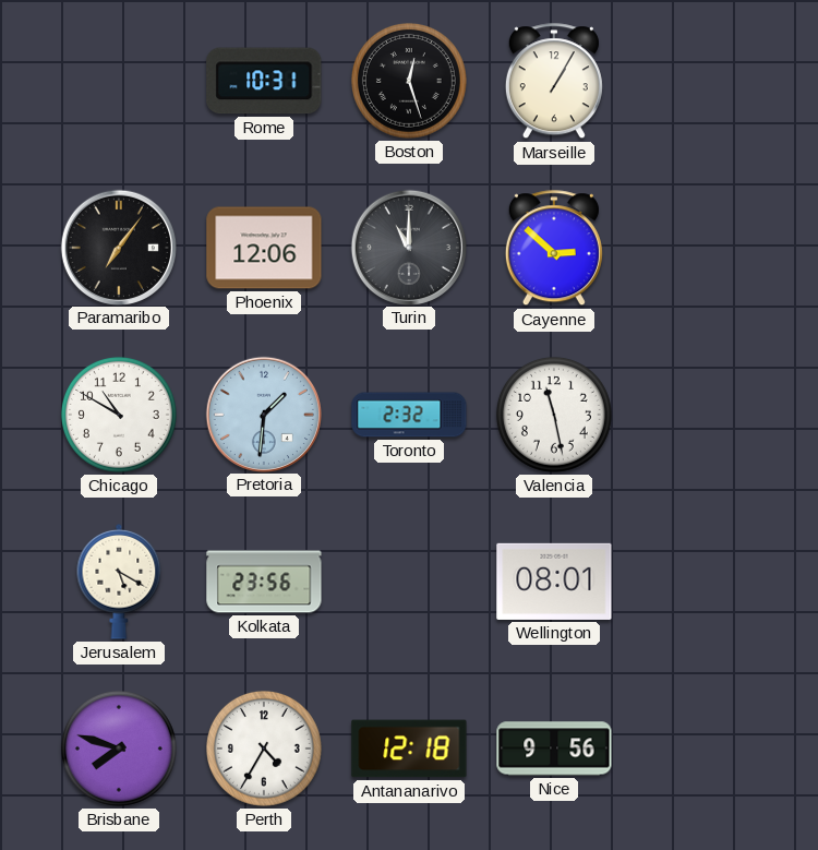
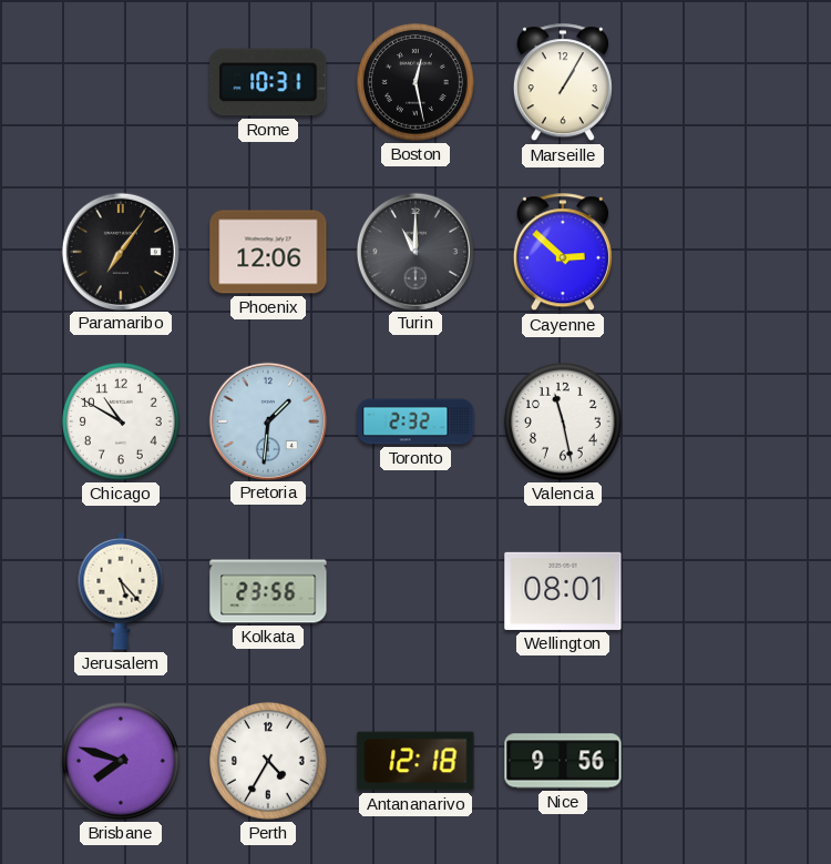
Boston: 12:27 -> 12:28
Jerusalem: 5:20 -> 5:23
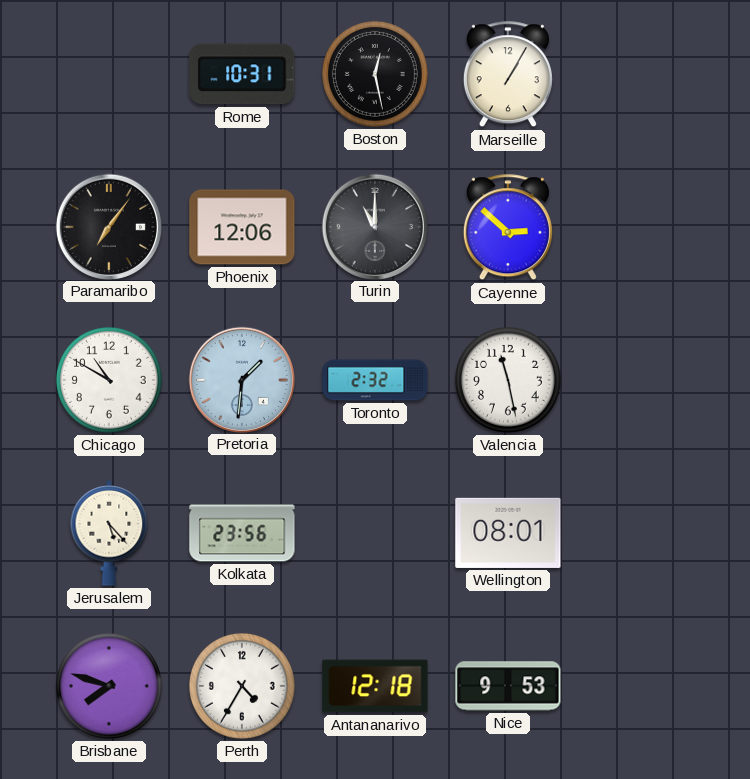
Nice: 9:56 -> 9:53
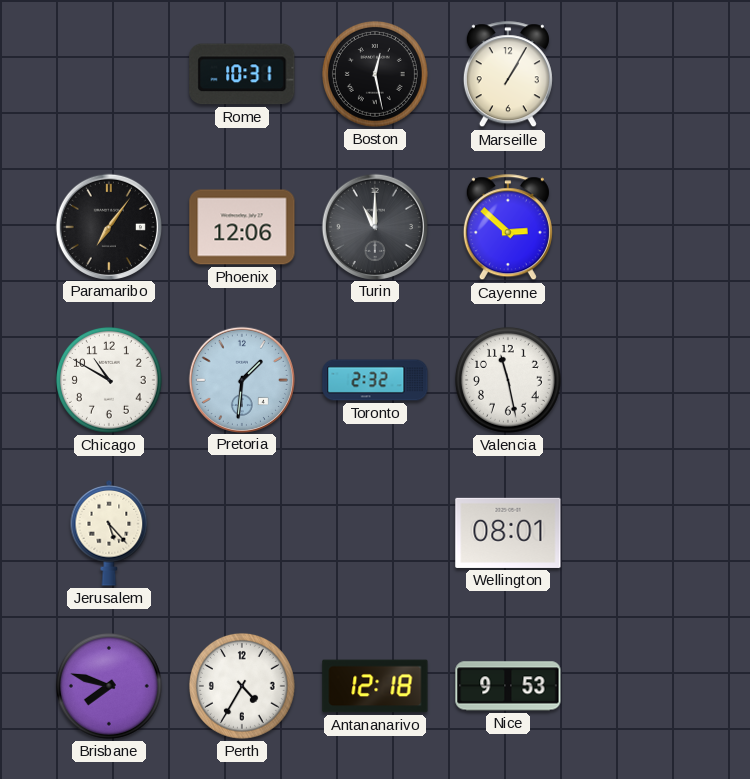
Kolkata: 23:56 -> none
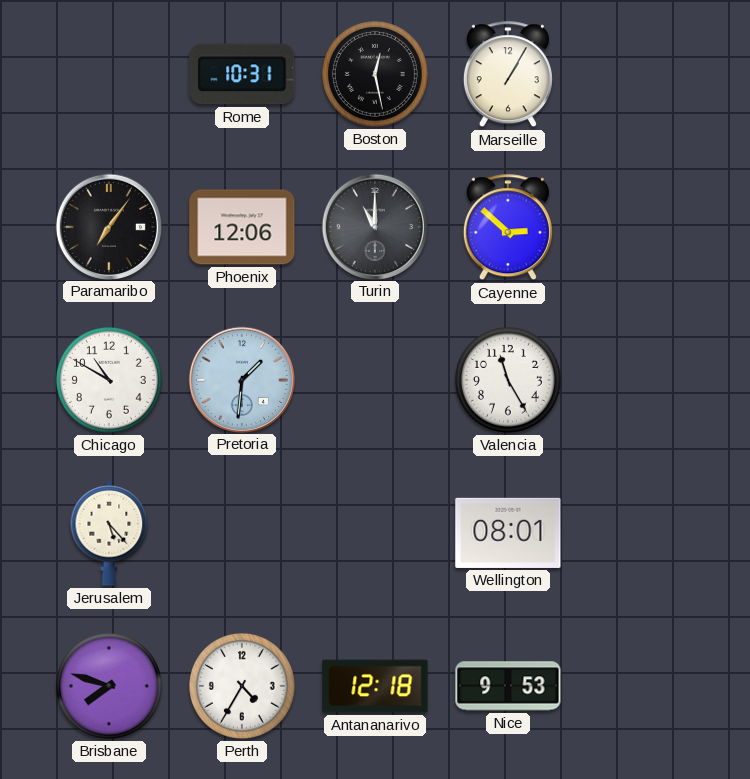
Toronto: 2:32 -> none
Valencia: 11:28 -> 11:25
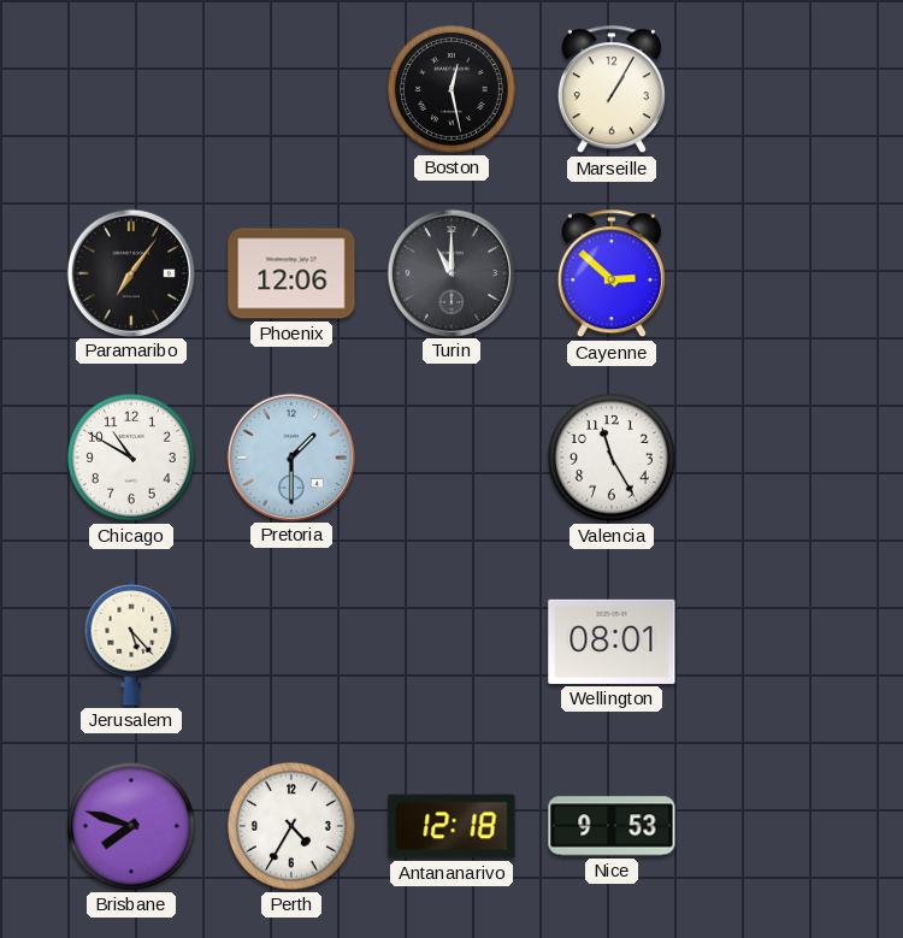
Rome: 10:31 -> none
Pretoria: 1:31 -> 1:30
